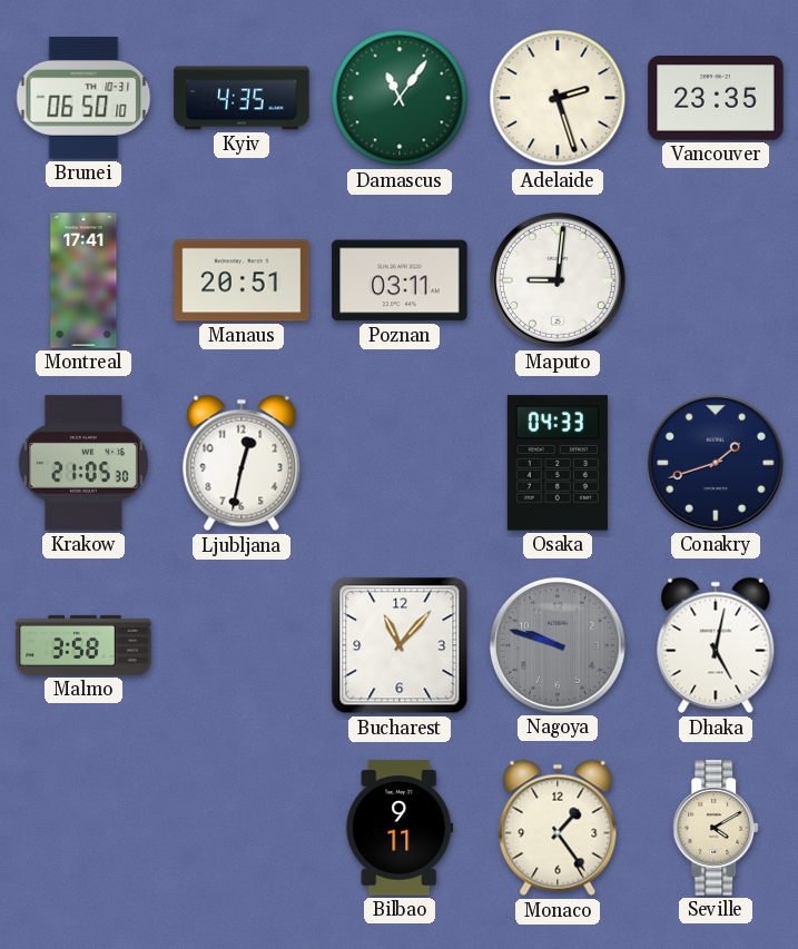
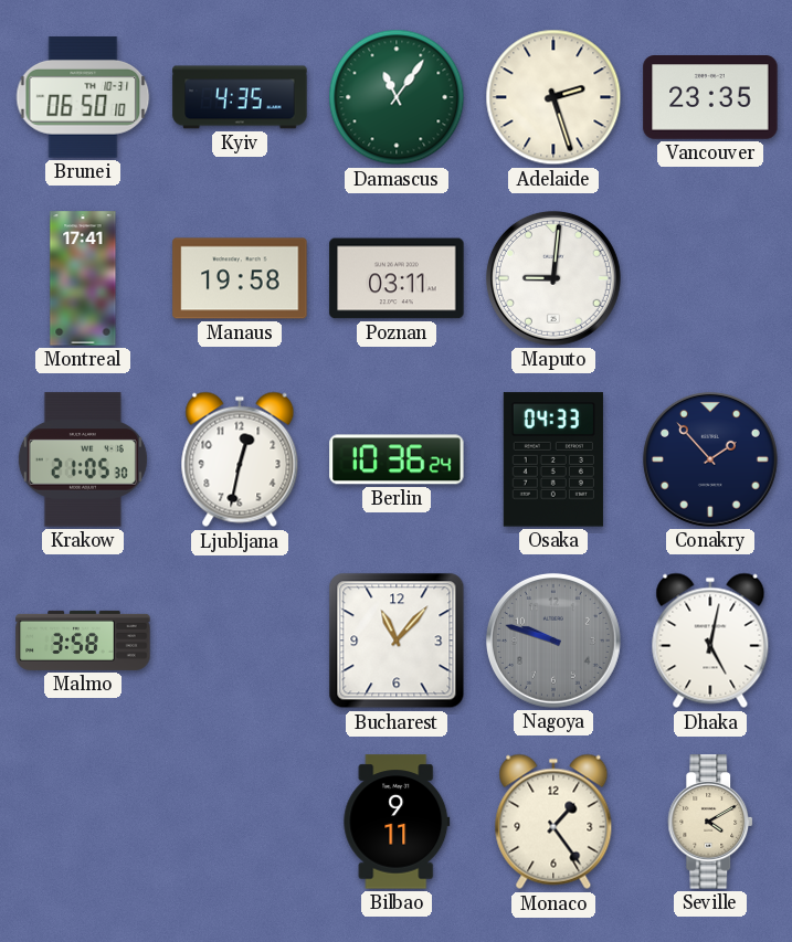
Manaus: 20:51 -> 19:58
Berlin: none -> 10:36
Conakry: 1:42 -> 1:53
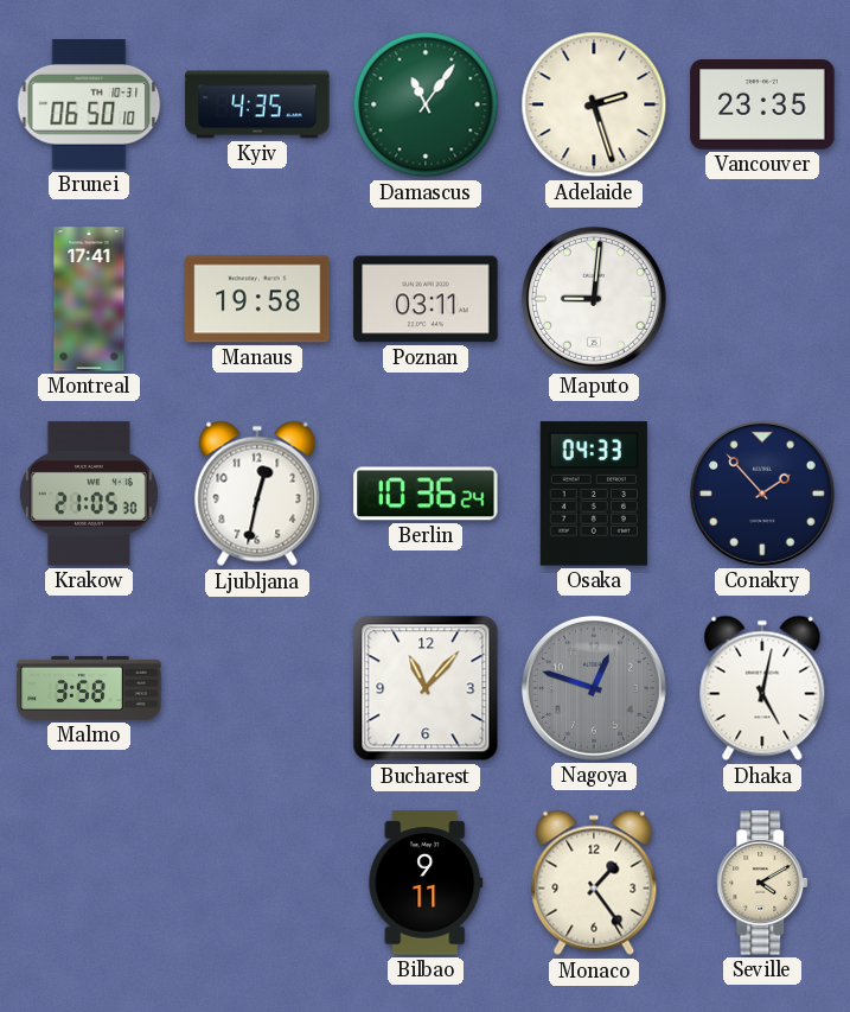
Nagoya: 9:48 -> 12:48
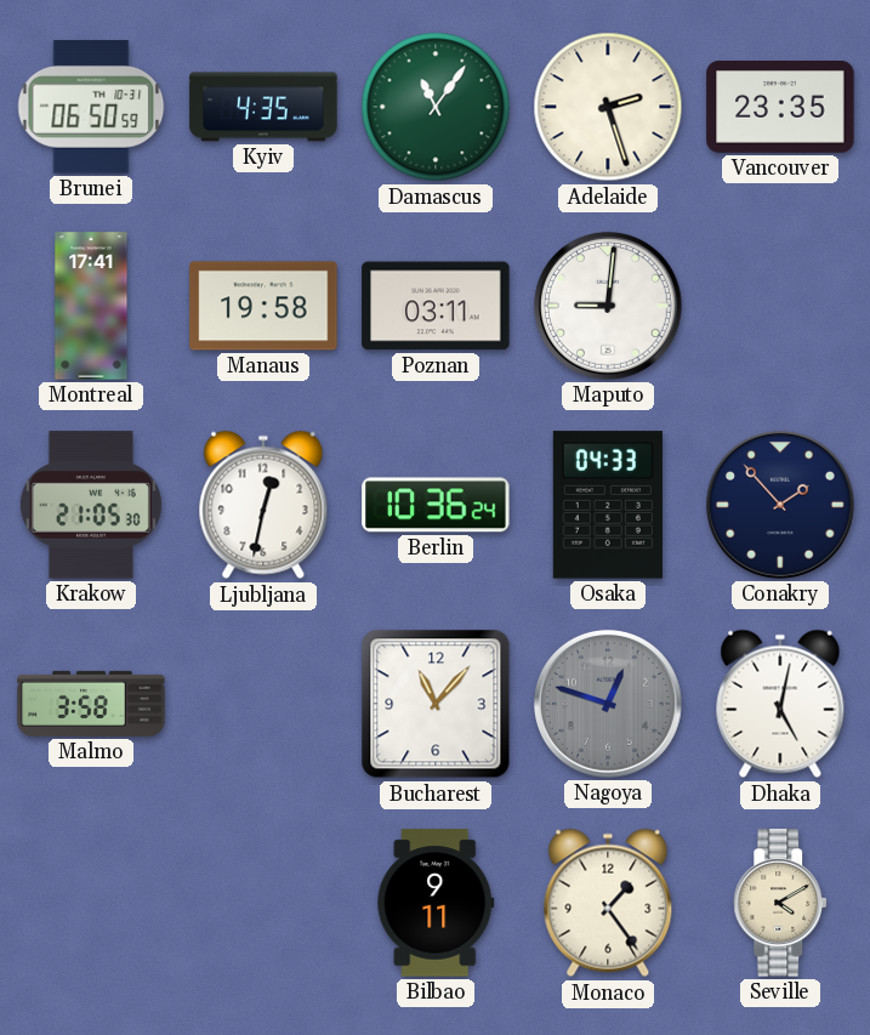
Brunei: 06:50:10 -> 06:50:59
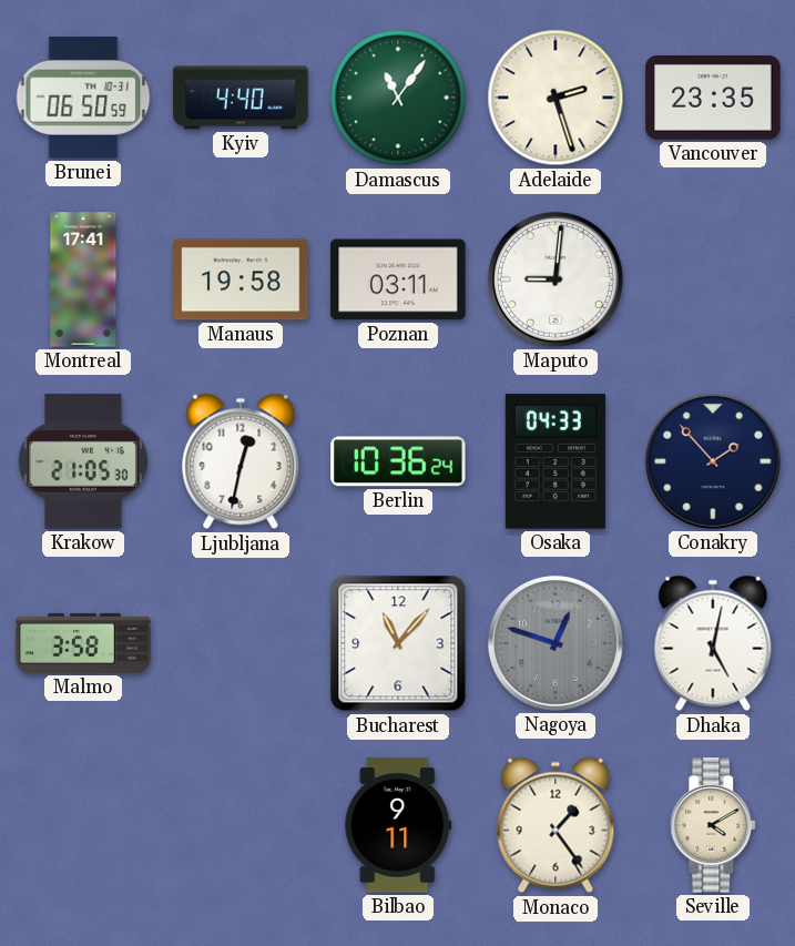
Kyiv: 4:35 -> 4:40
